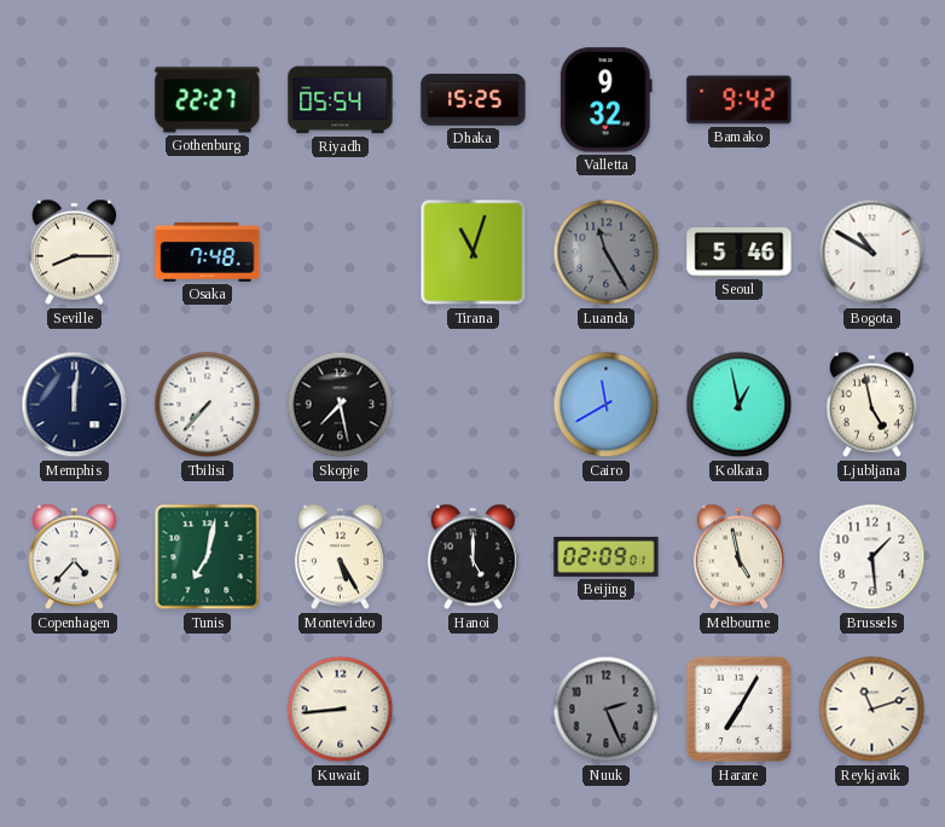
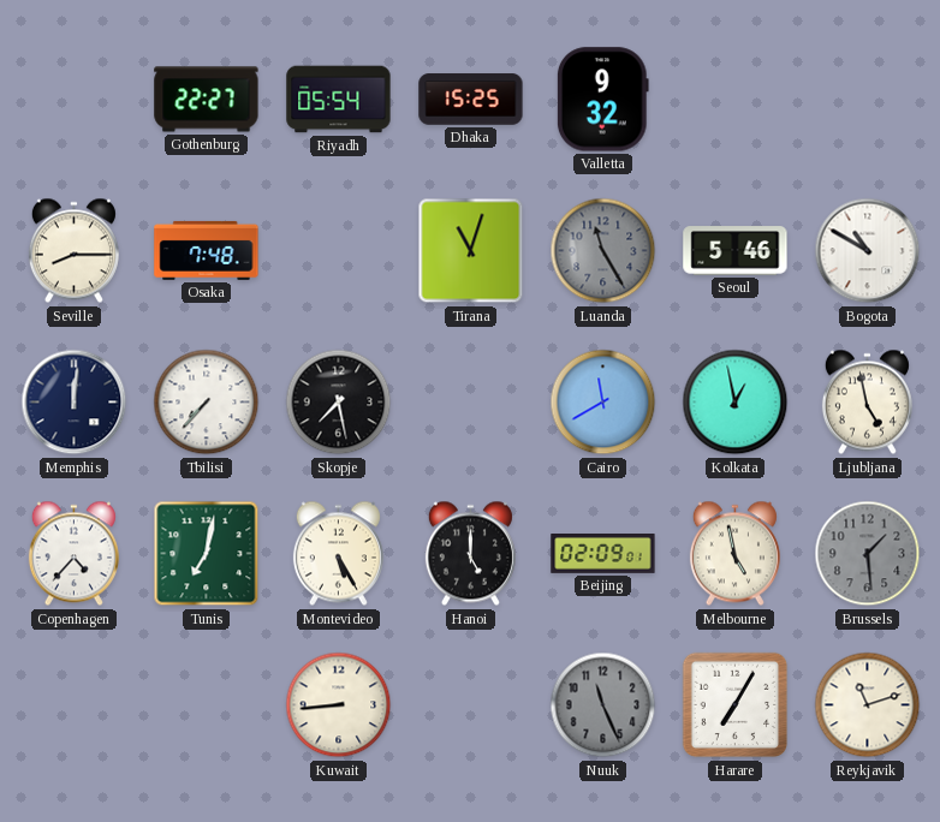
Bamako: 9:42 -> none
Brussels dial: white -> grey
Nuuk: 2:26 -> 11:26
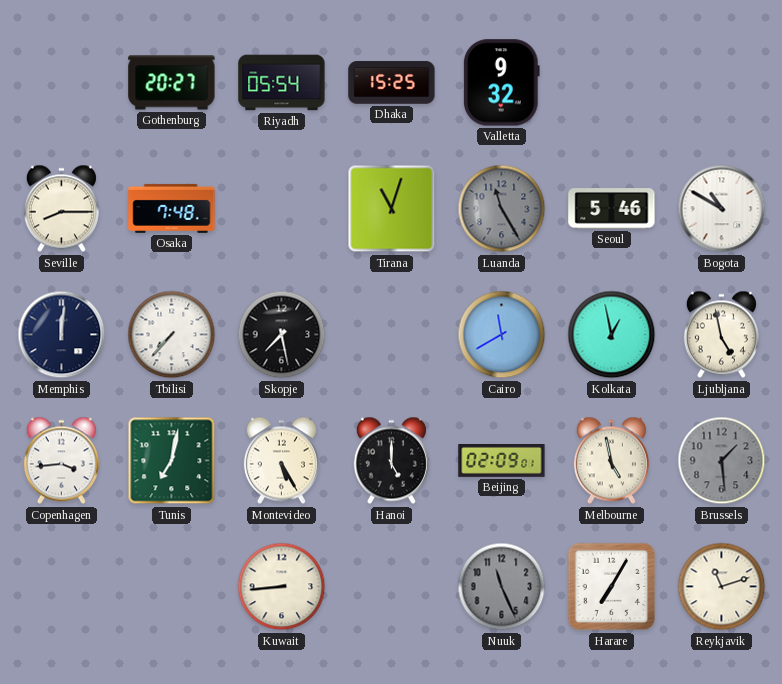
Gothenburg: 22:27 -> 20:27
Copenhagen: 4:37 -> 3:44
